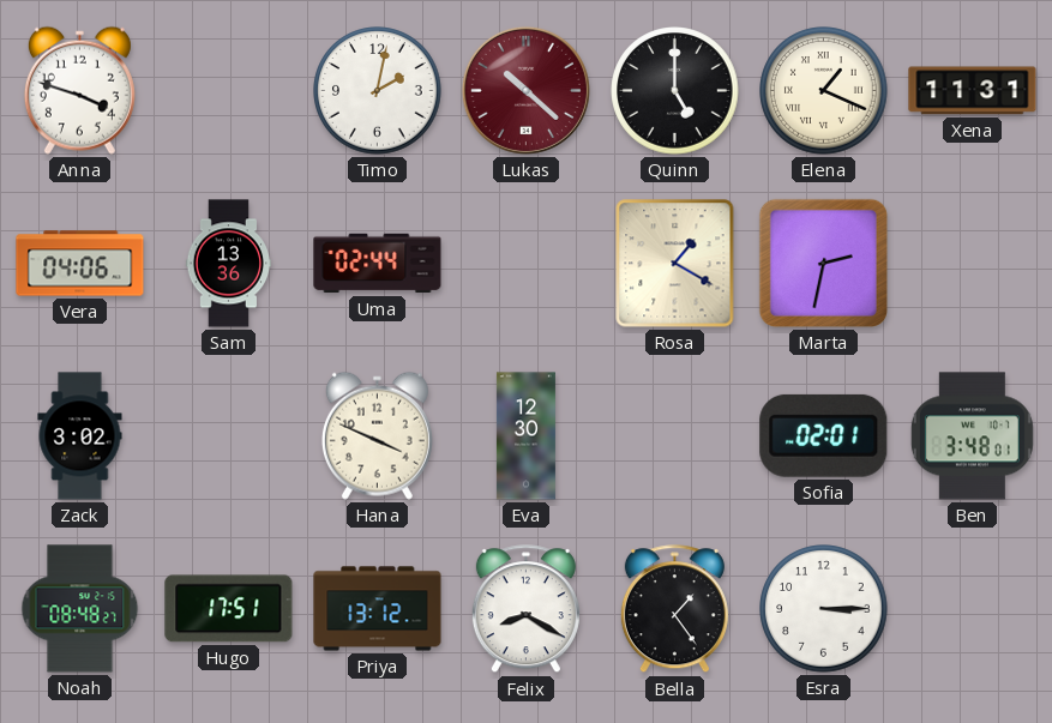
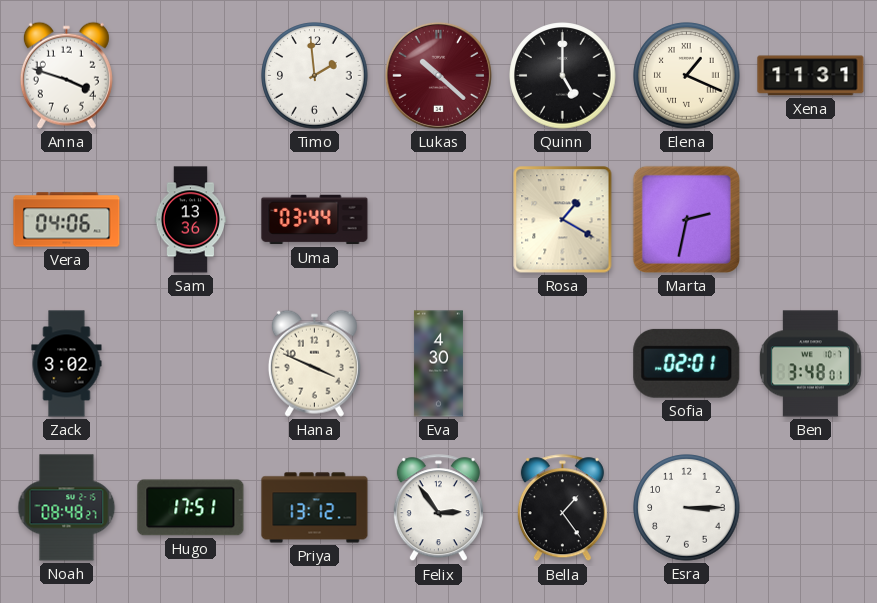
Timo: 2:02 -> 1:59
Uma: 02:44 -> 03:44
Eva: 12:30 -> 4:30
Felix: 8:20 -> 2:54
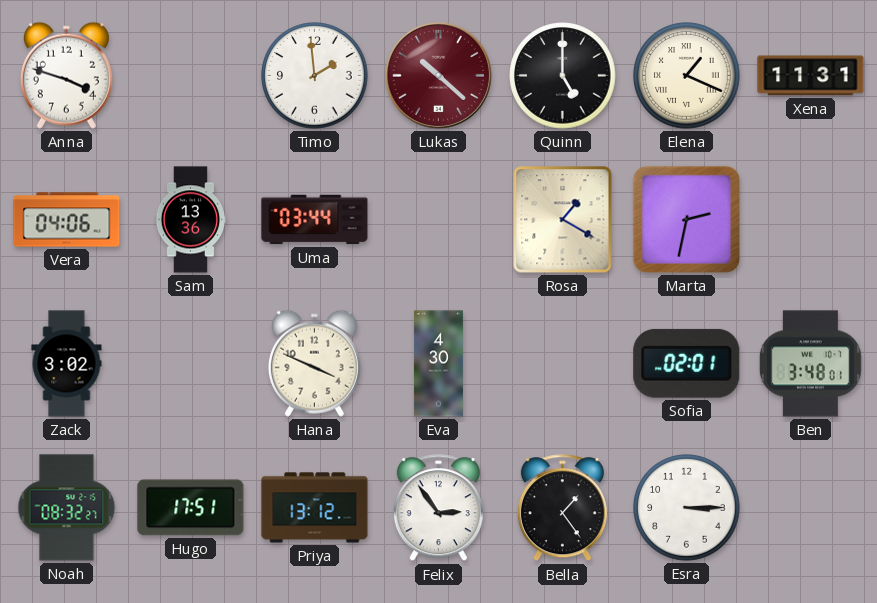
Noah: 08:48 -> 08:32
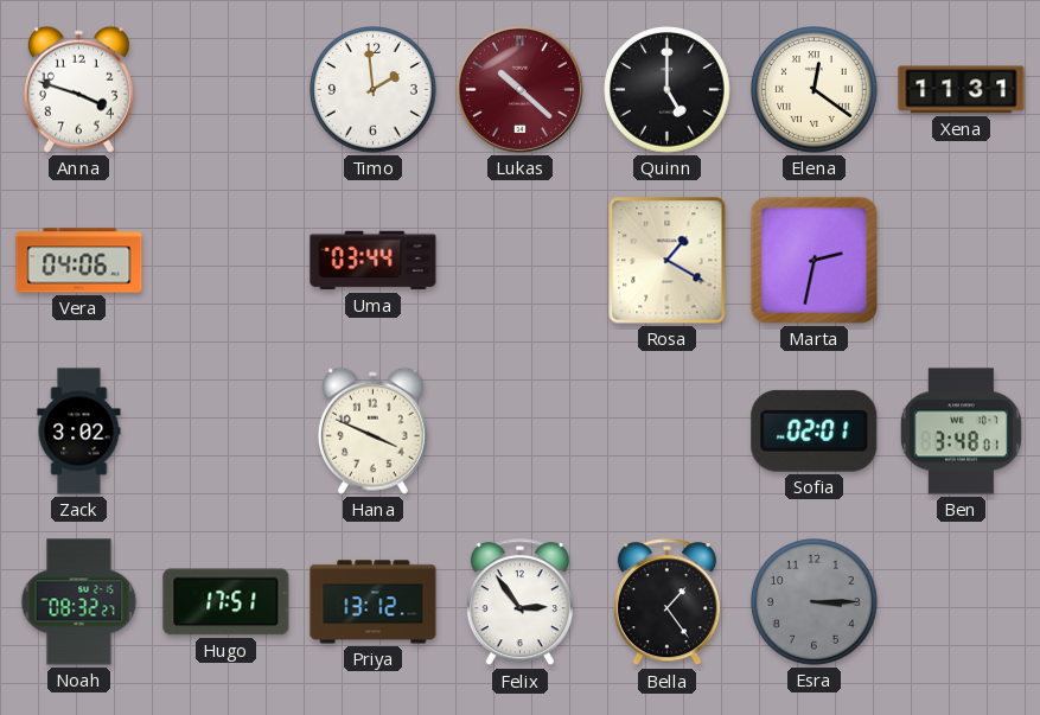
Elena: 1:19 -> 12:21
Sam: 13:36 -> none
Eva: 4:30 -> none
Esra dial: white -> grey
